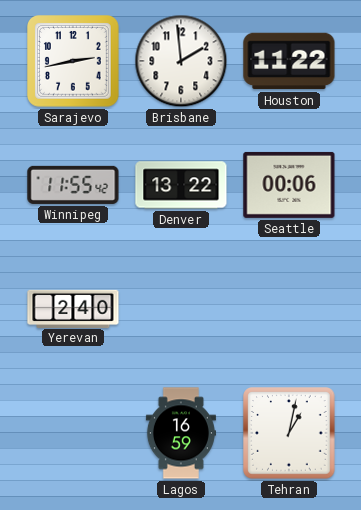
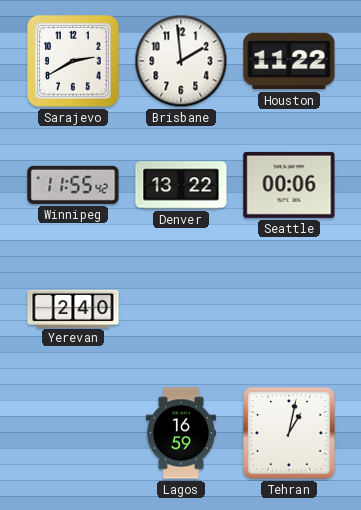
Sarajevo: 2:43 -> 2:40
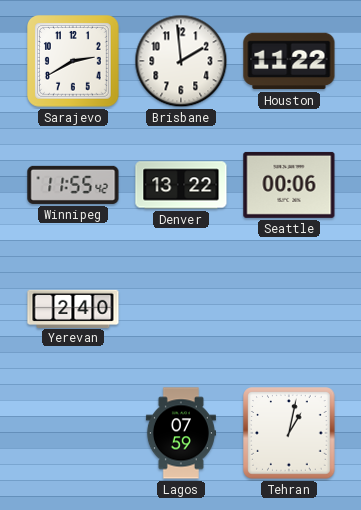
Lagos: 16:59 -> 07:59
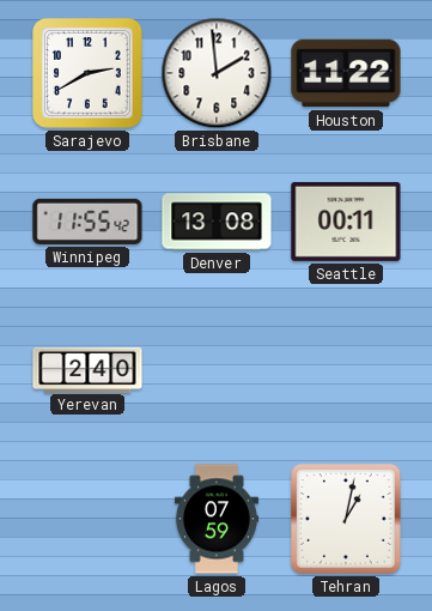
Denver: 13:22 -> 13:08
Seattle: 00:06 -> 00:11
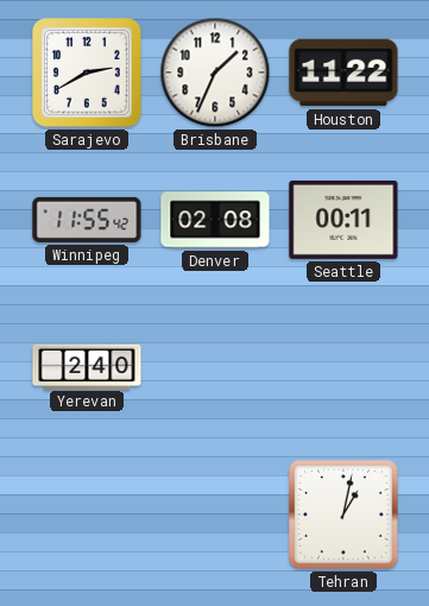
Brisbane: 1:59 -> 1:34
Denver: 13:08 -> 02:08
Lagos: 07:59 -> none
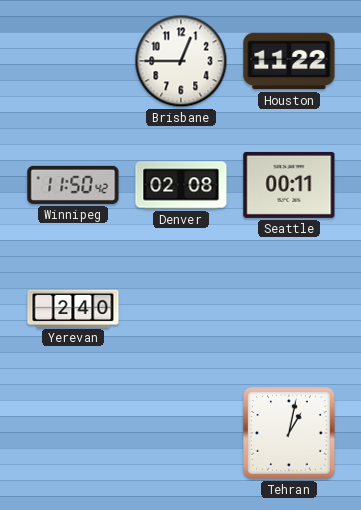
Sarajevo: 2:40 -> none
Brisbane: 1:34 -> 12:45
Winnipeg: 11:55 -> 11:50
